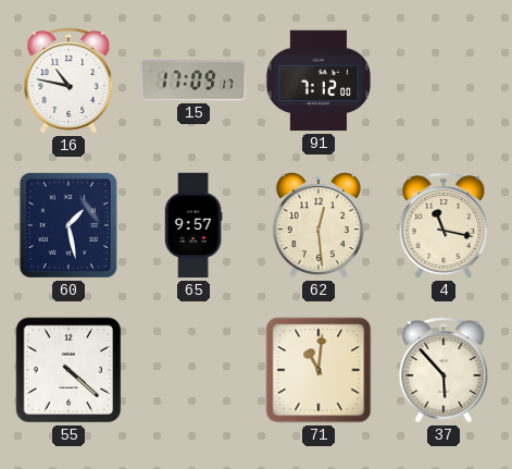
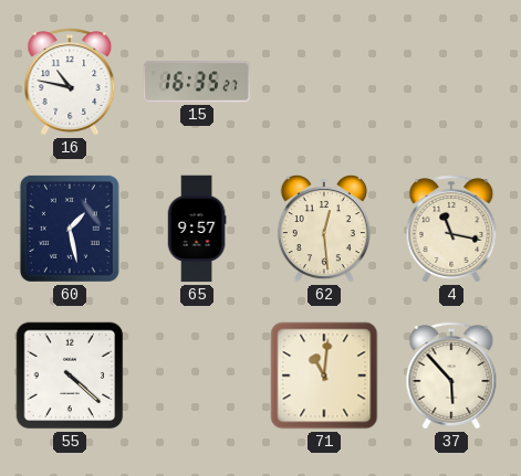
15: 17:09 -> 16:35
91: 7:12 -> none
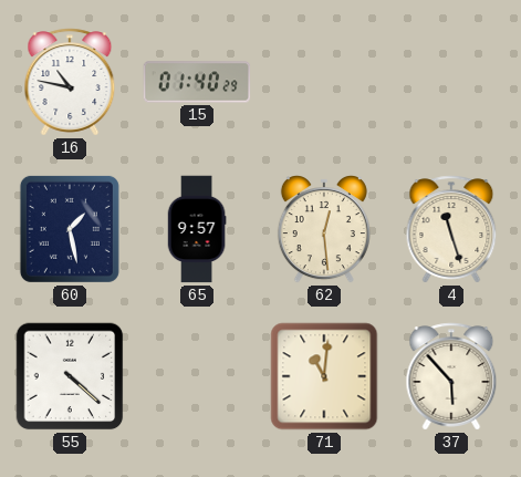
15: 16:35 -> 01:40
4: 11:17 -> 11:27
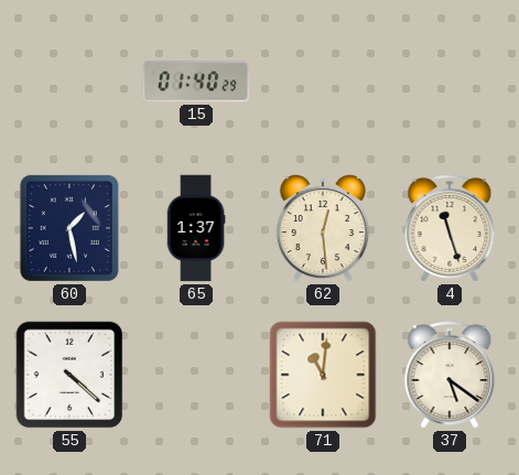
16: 10:47 -> none
65: 9:57 -> 1:37
37: 5:53 -> 5:21
